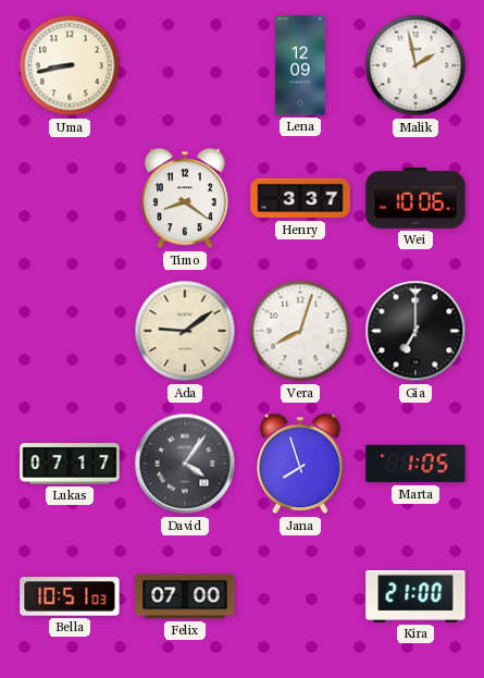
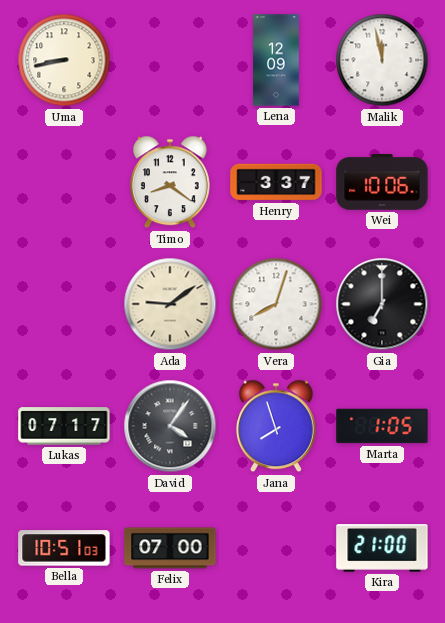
Malik: 1:58 -> 11:58
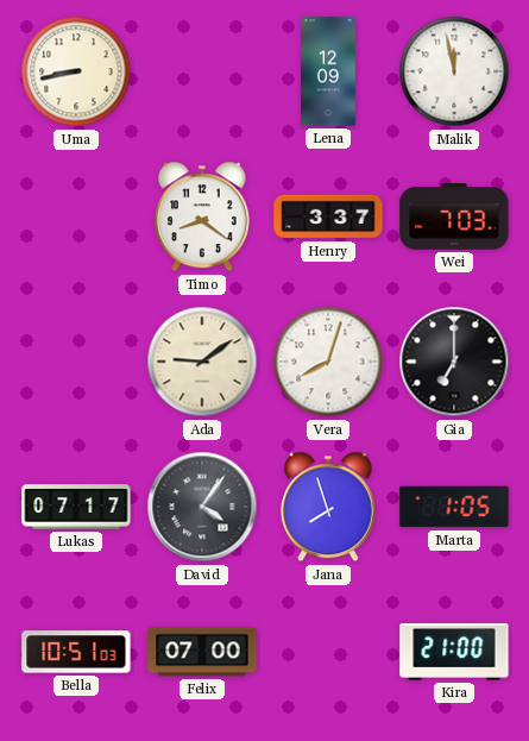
Wei: 10:06 -> 7:03
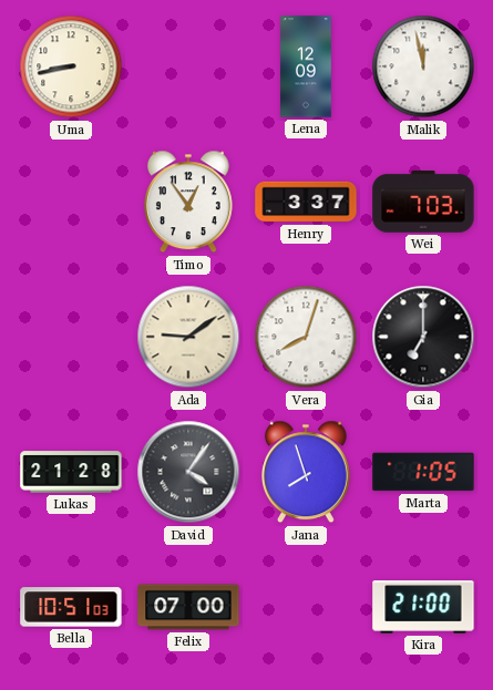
Timo: 8:21 -> 12:54
Lukas: 07:17 -> 21:28
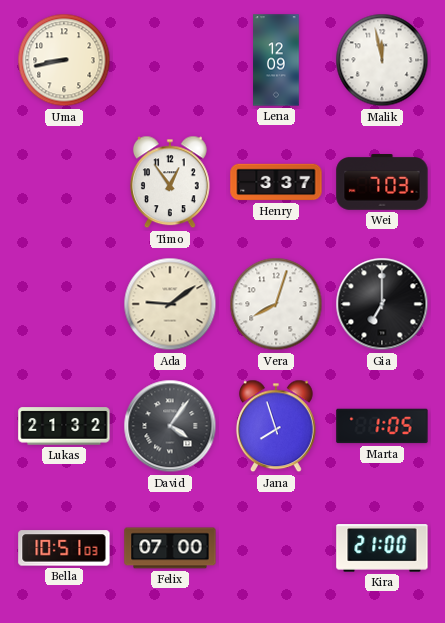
Lukas: 21:28 -> 21:32
